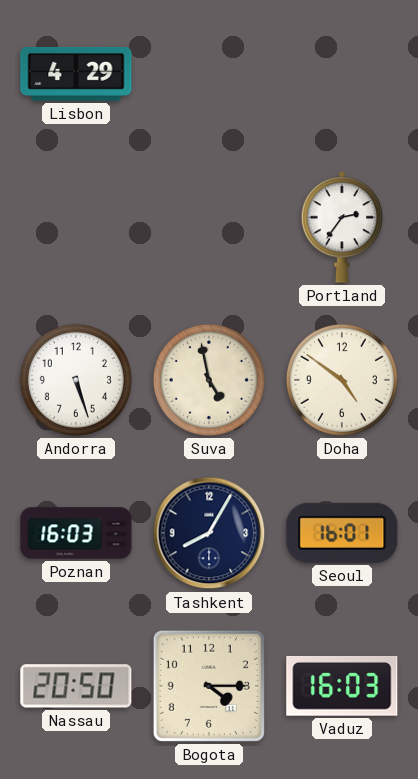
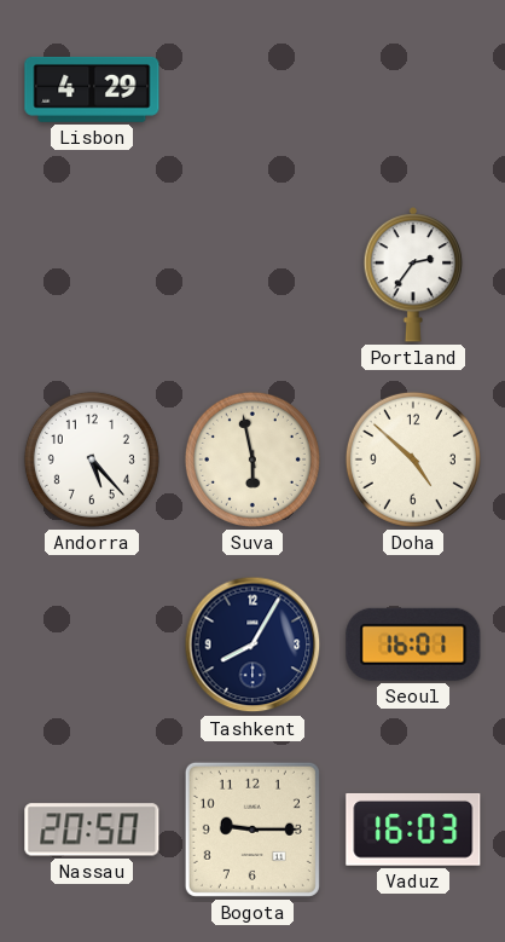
Andorra: 5:27 -> 5:23
Suva: 4:58 -> 5:58
Doha: 4:51 -> 4:52
Poznan: 16:03 -> none
Bogota: 4:15 -> 9:15
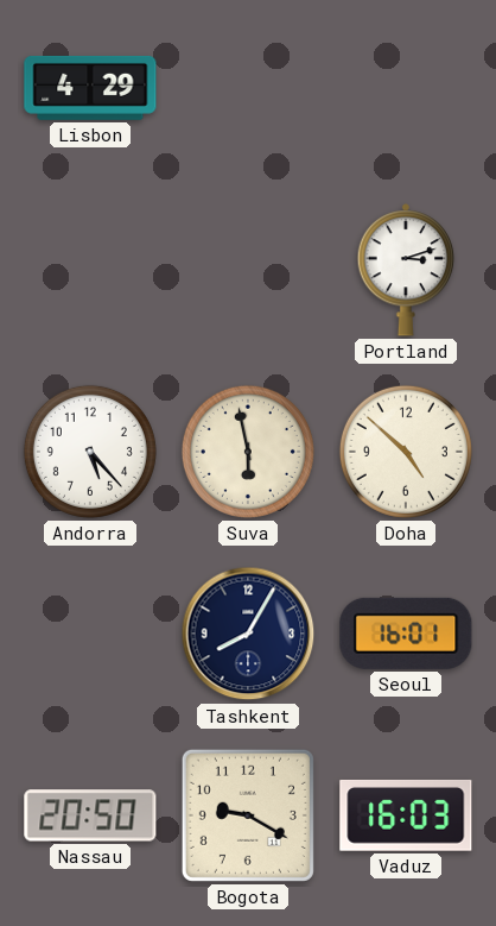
Portland: 2:36 -> 3:12
Bogota: 9:15 -> 9:20
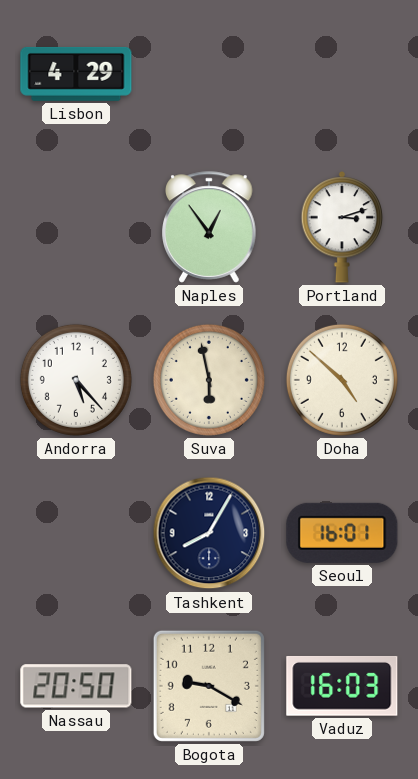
Naples: none -> 12:54
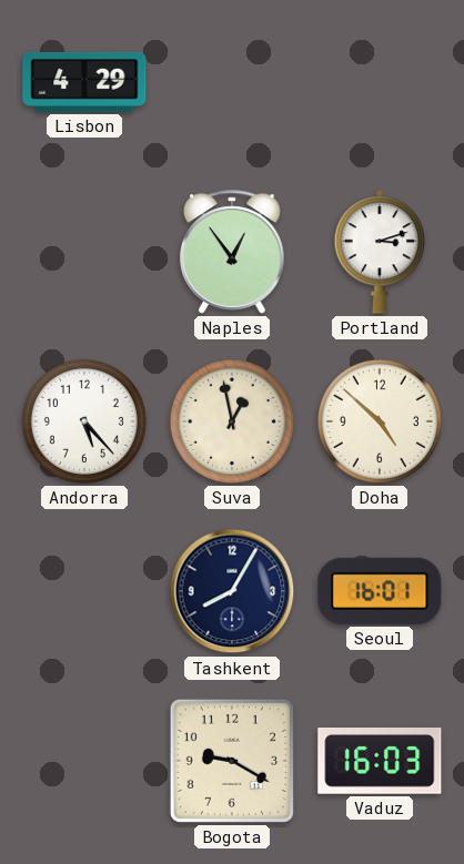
Suva: 5:58 -> 12:58
Nassau: 20:50 -> none
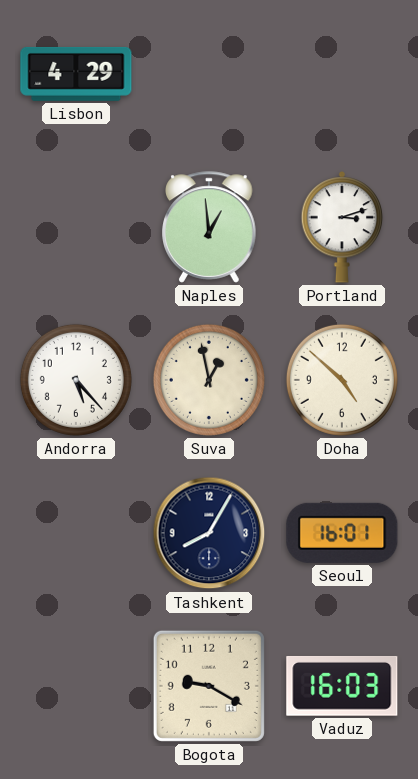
Naples: 12:54 -> 12:59
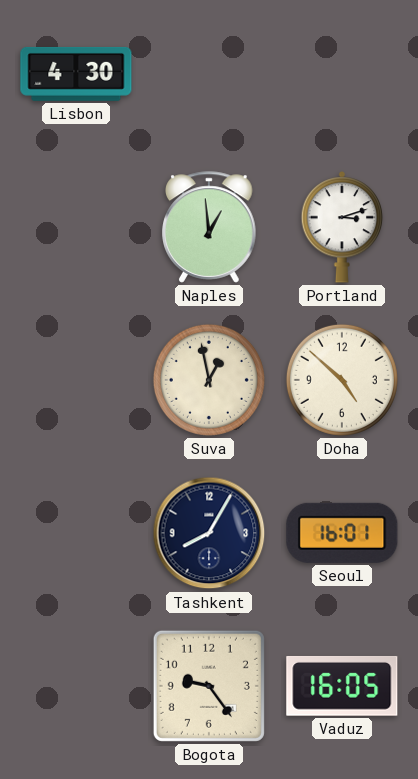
Lisbon: 4:29 -> 4:30
Andorra: 5:23 -> none
Bogota: 9:20 -> 9:24
Vaduz: 16:03 -> 16:05
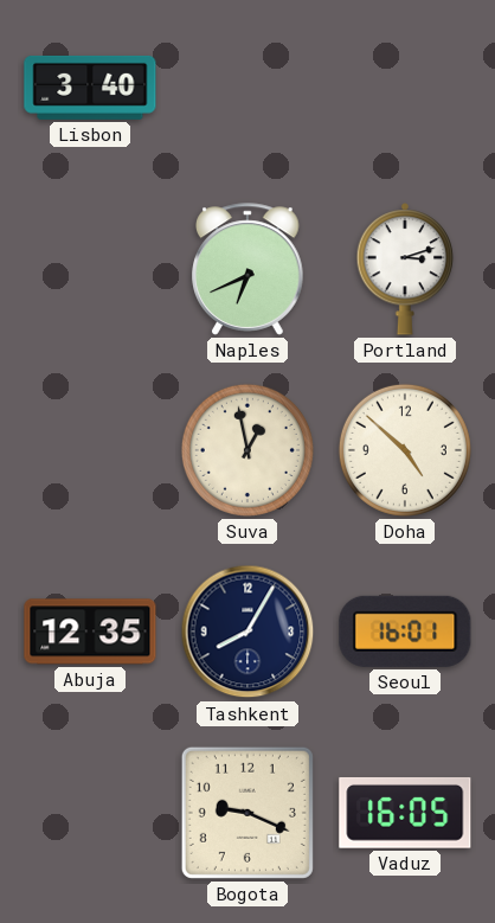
Lisbon: 4:30 -> 3:40
Naples: 12:59 -> 6:41
Abuja: none -> 12:35
Bogota: 9:24 -> 9:19
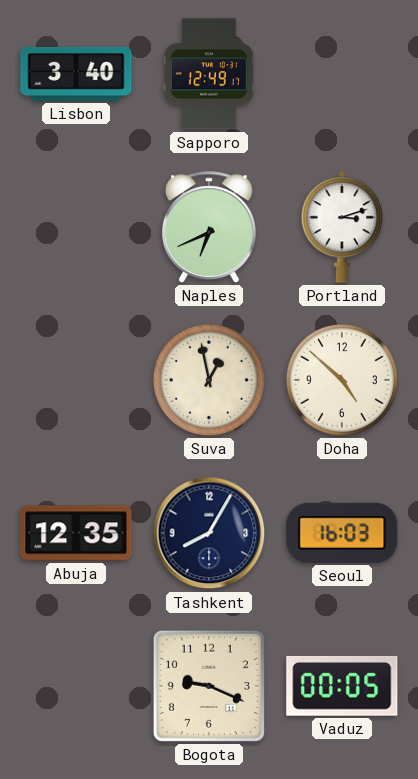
Sapporo: none -> 12:49
Seoul: 16:01 -> 16:03
Vaduz: 16:05 -> 00:05
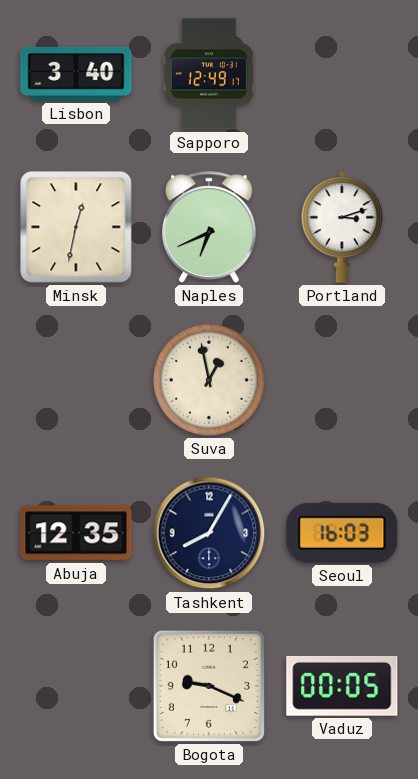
Minsk: none -> 12:32
Doha: 4:52 -> none
